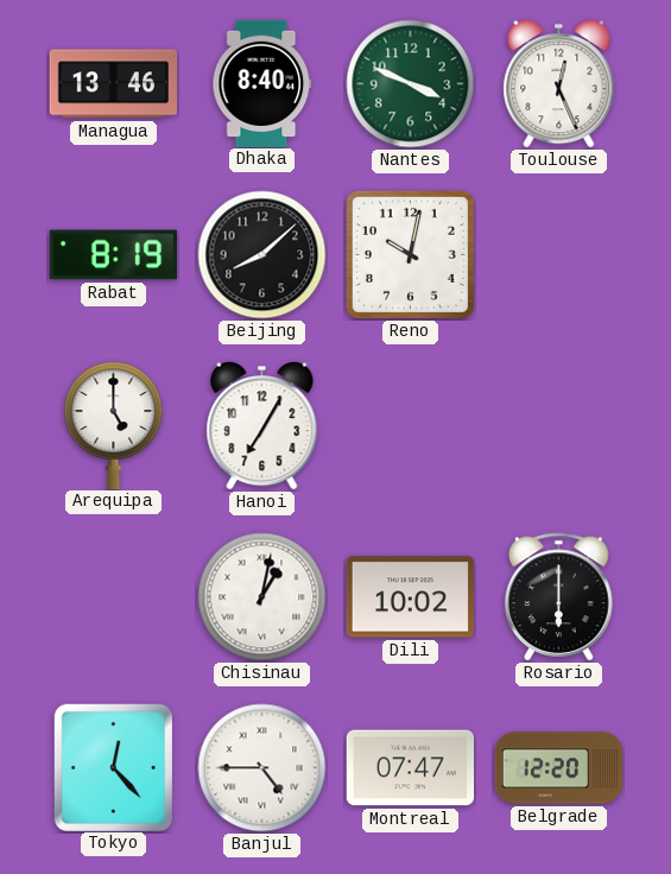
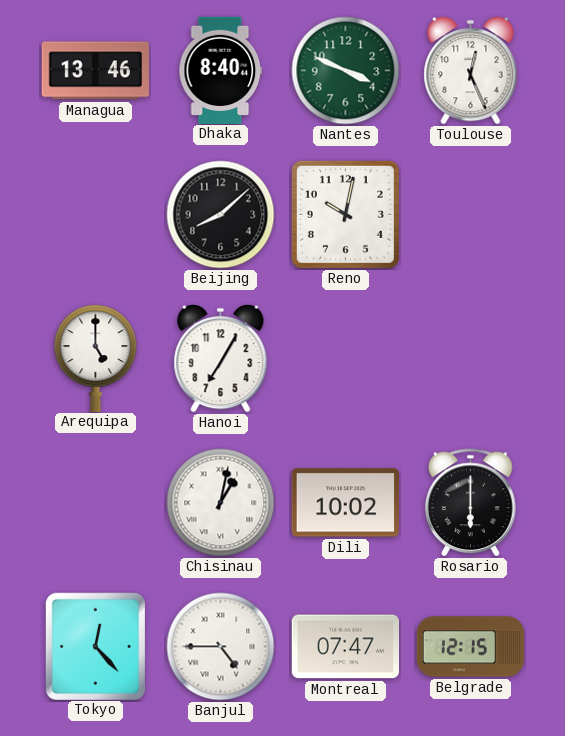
Rabat: 8:19 -> none
Belgrade: 12:20 -> 12:15
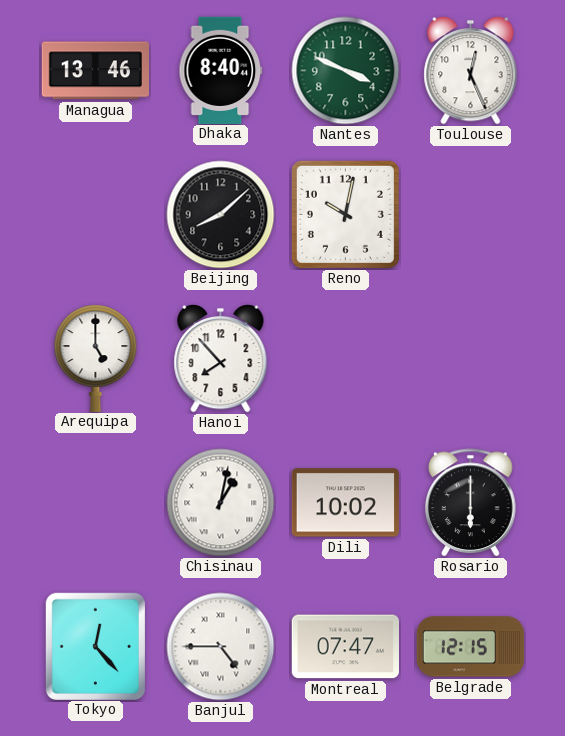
Hanoi: 7:05 -> 7:53
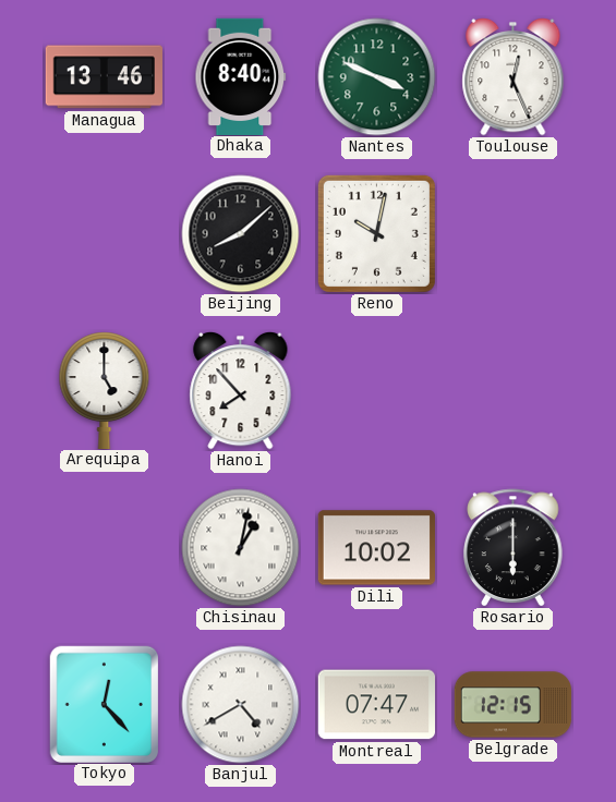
Banjul: 4:45 -> 4:40
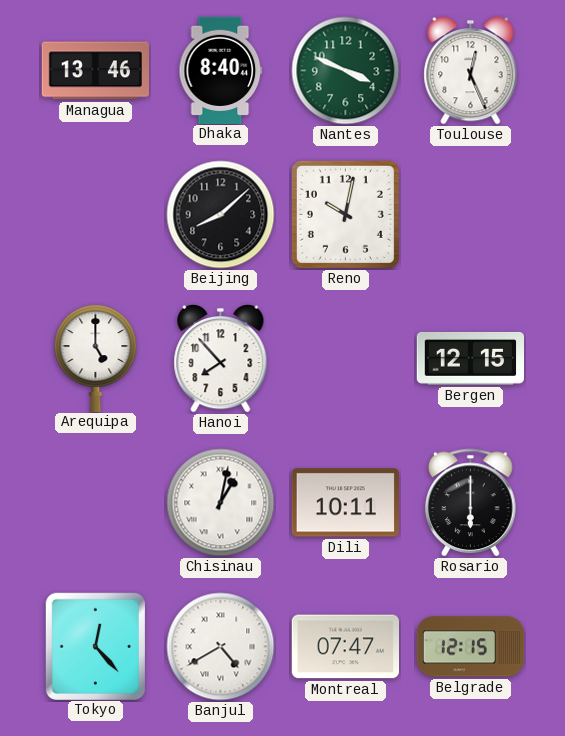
Bergen: none -> 12:15
Dili: 10:02 -> 10:11
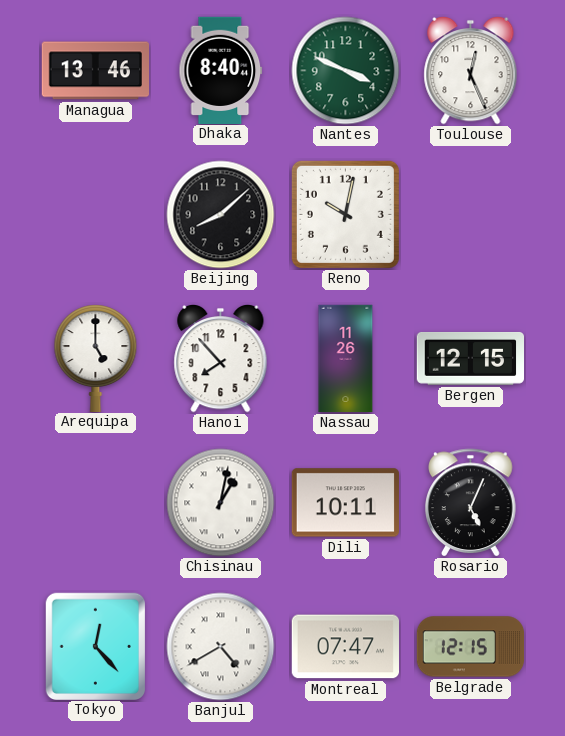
Nassau: none -> 11:26
Rosario: 6:00 -> 5:04
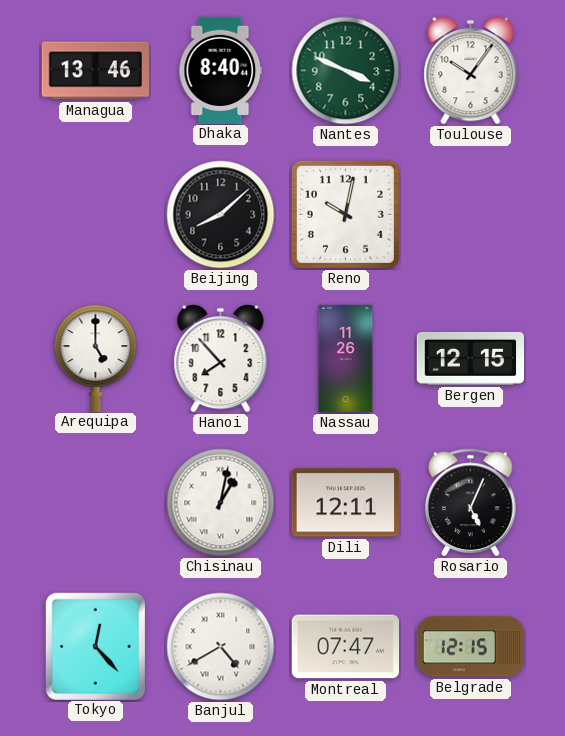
Toulouse: 12:26 -> 10:06
Dili: 10:11 -> 12:11
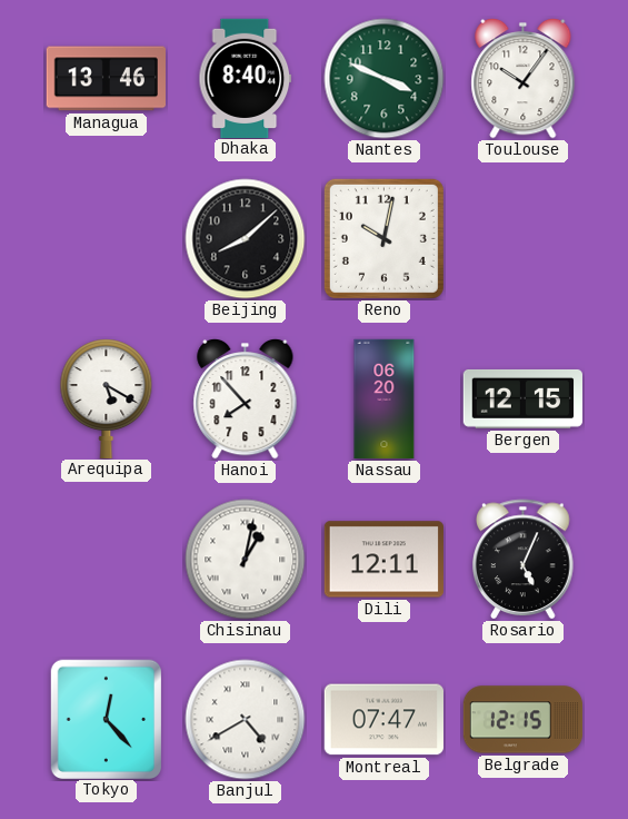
Arequipa: 5:00 -> 5:20
Nassau: 11:26 -> 06:20
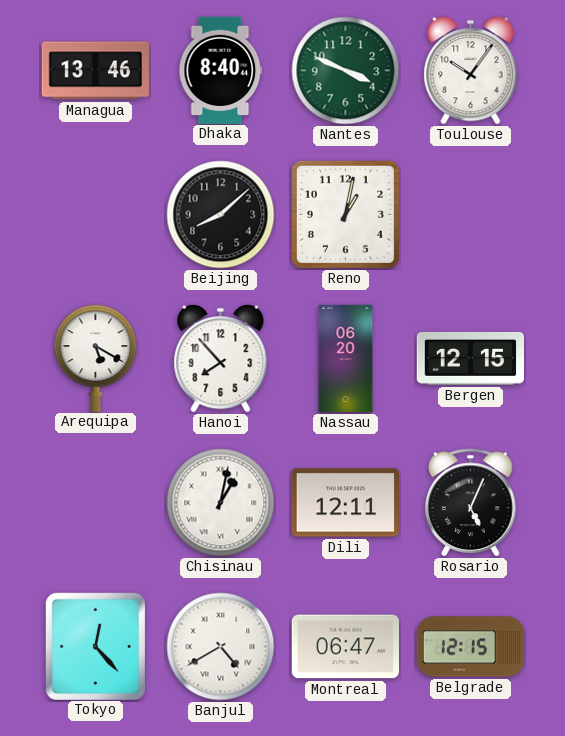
Reno: 10:02 -> 1:02
Montreal: 07:47 -> 06:47
